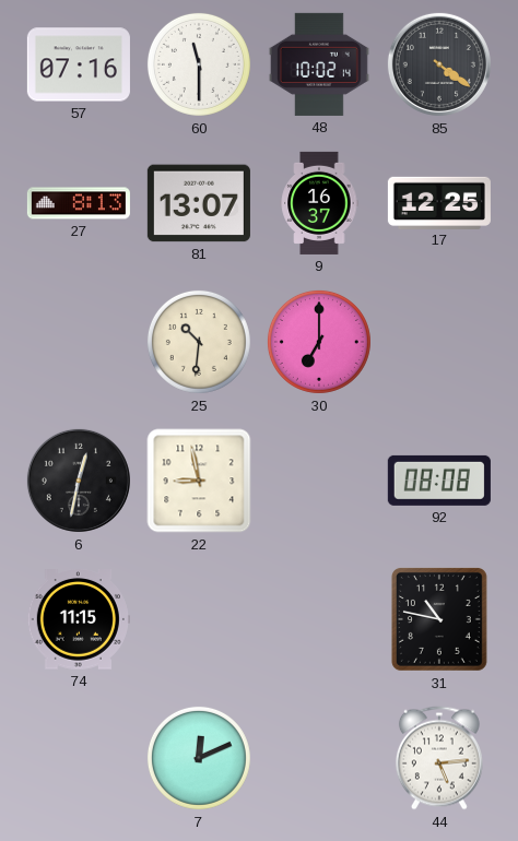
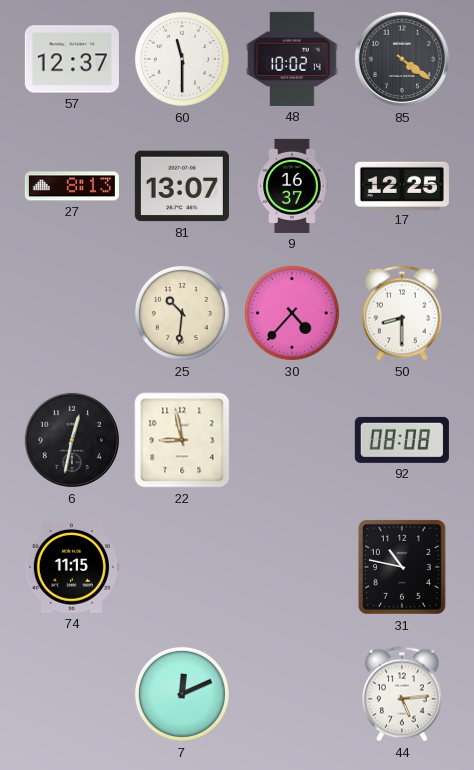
57: 07:16 -> 12:37
30: 7:00 -> 4:37
50: none -> 8:30
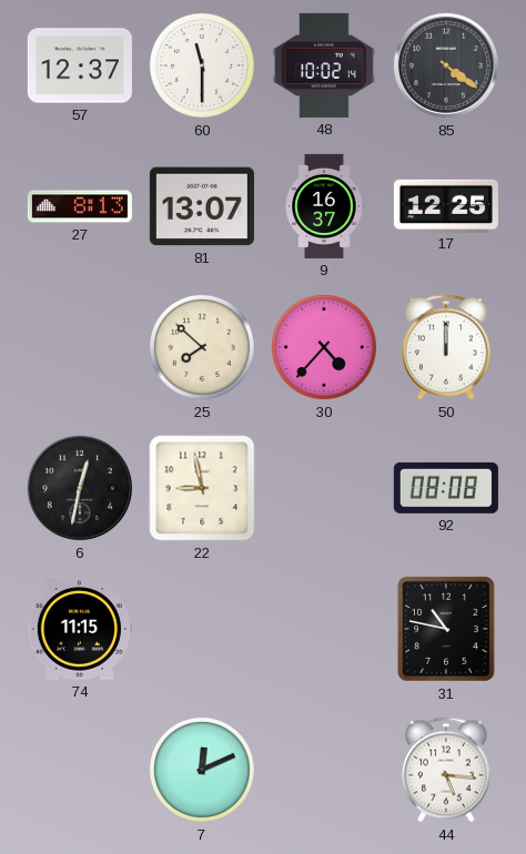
25: 10:31 -> 7:52
50: 8:30 -> 12:00
44: 5:14 -> 5:16
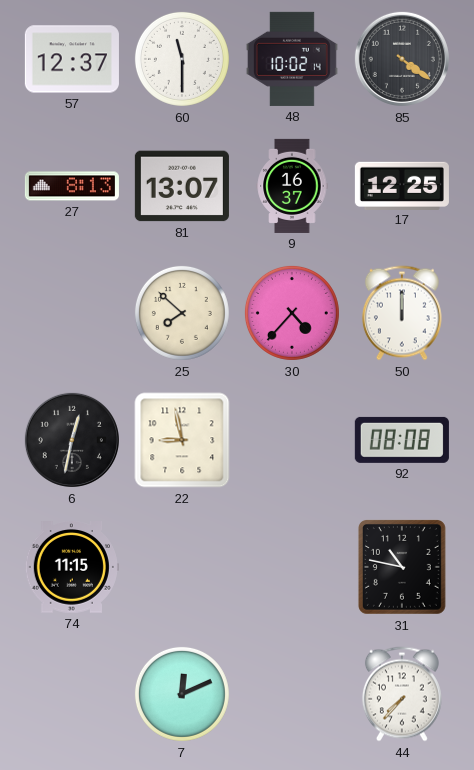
44: 5:16 -> 7:37
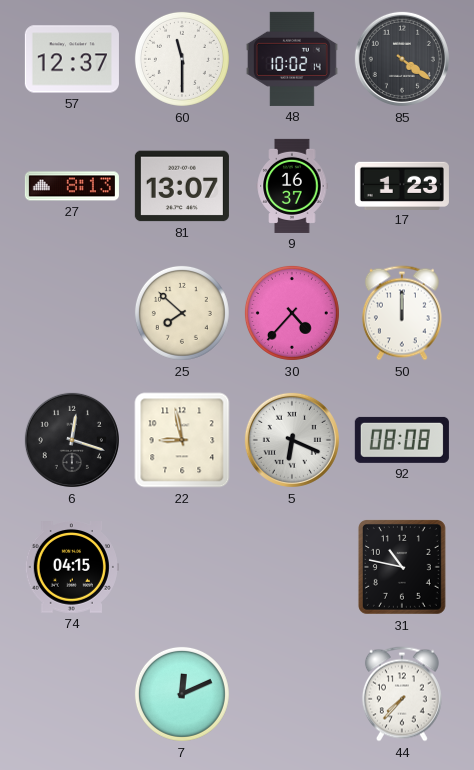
17: 12:25 -> 1:23
6: 12:32 -> 12:18
5: none -> 6:19
74: 11:15 -> 04:15
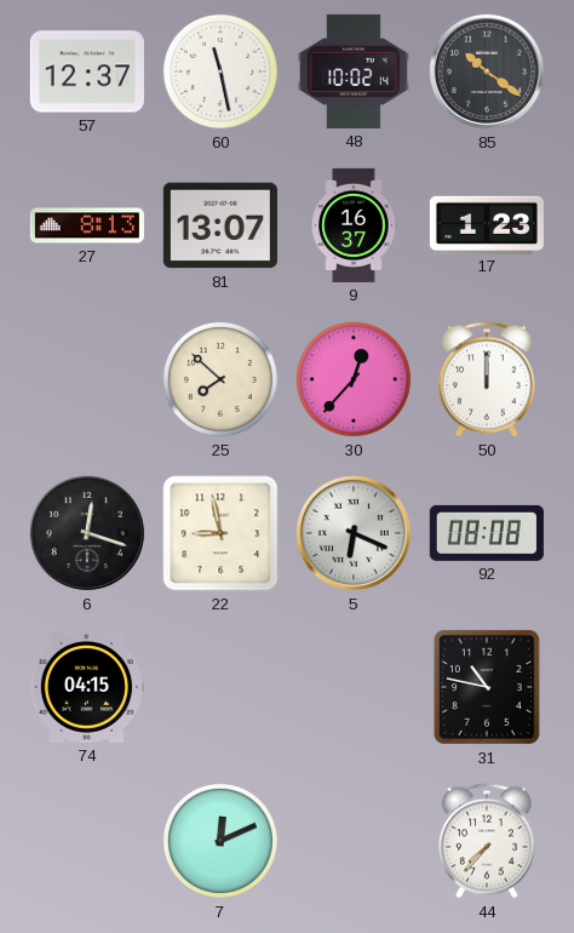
60: 11:30 -> 11:28
85: 4:21 -> 10:21
30: 4:37 -> 12:37
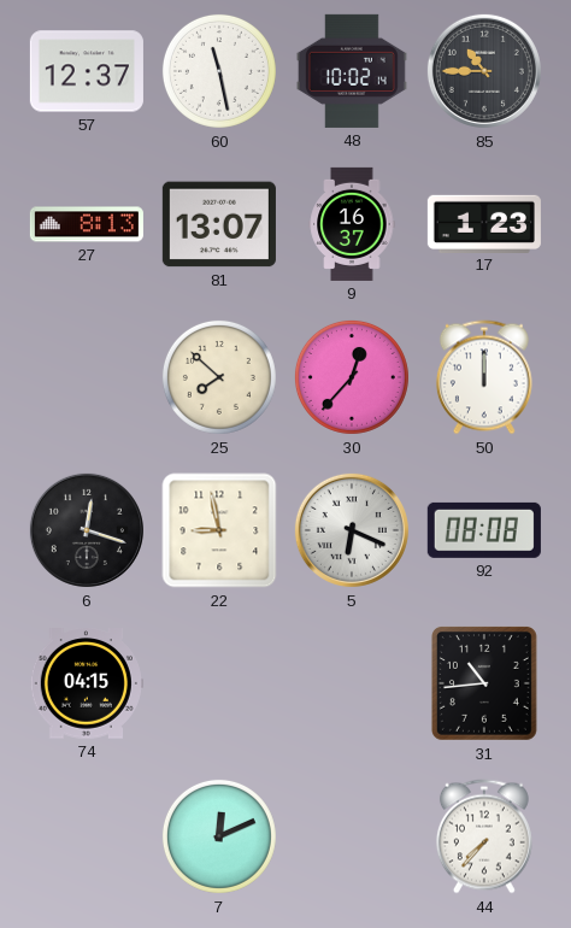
85: 10:21 -> 10:45
31: 10:47 -> 10:44
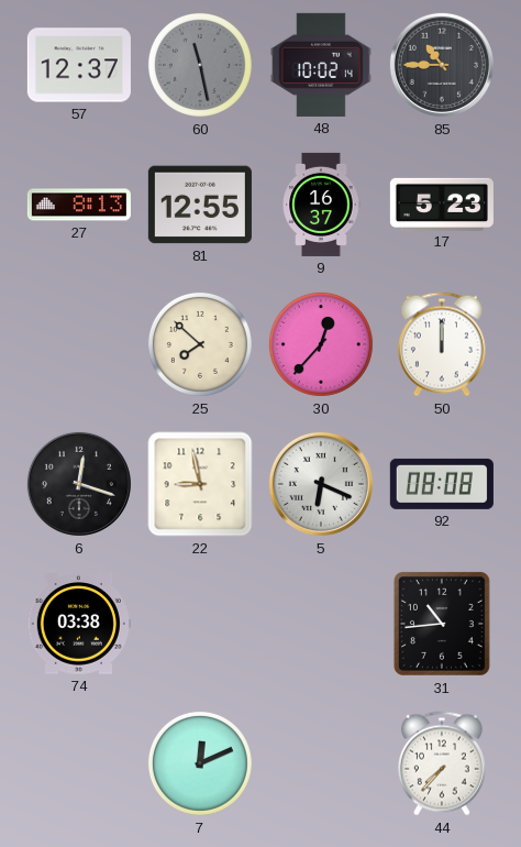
60 dial: white -> grey
81: 13:07 -> 12:55
17: 1:23 -> 5:23
74: 04:15 -> 03:38
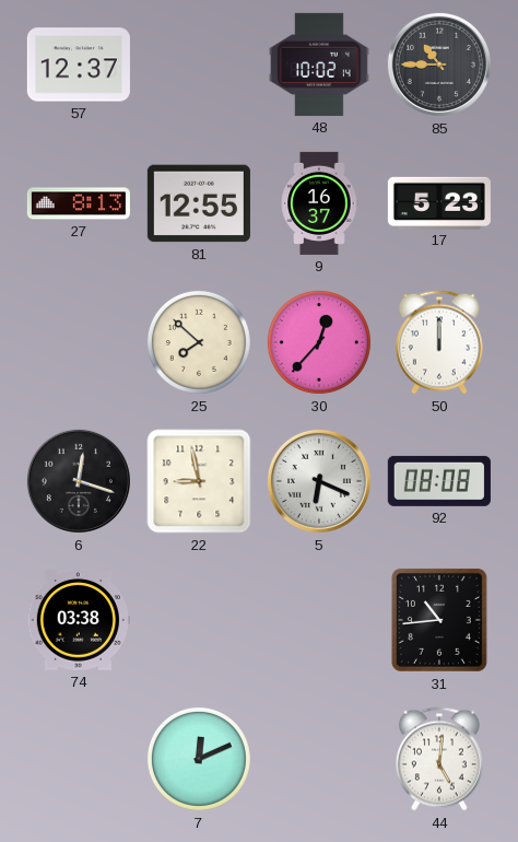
60: 11:28 -> none
44: 7:37 -> 5:01
